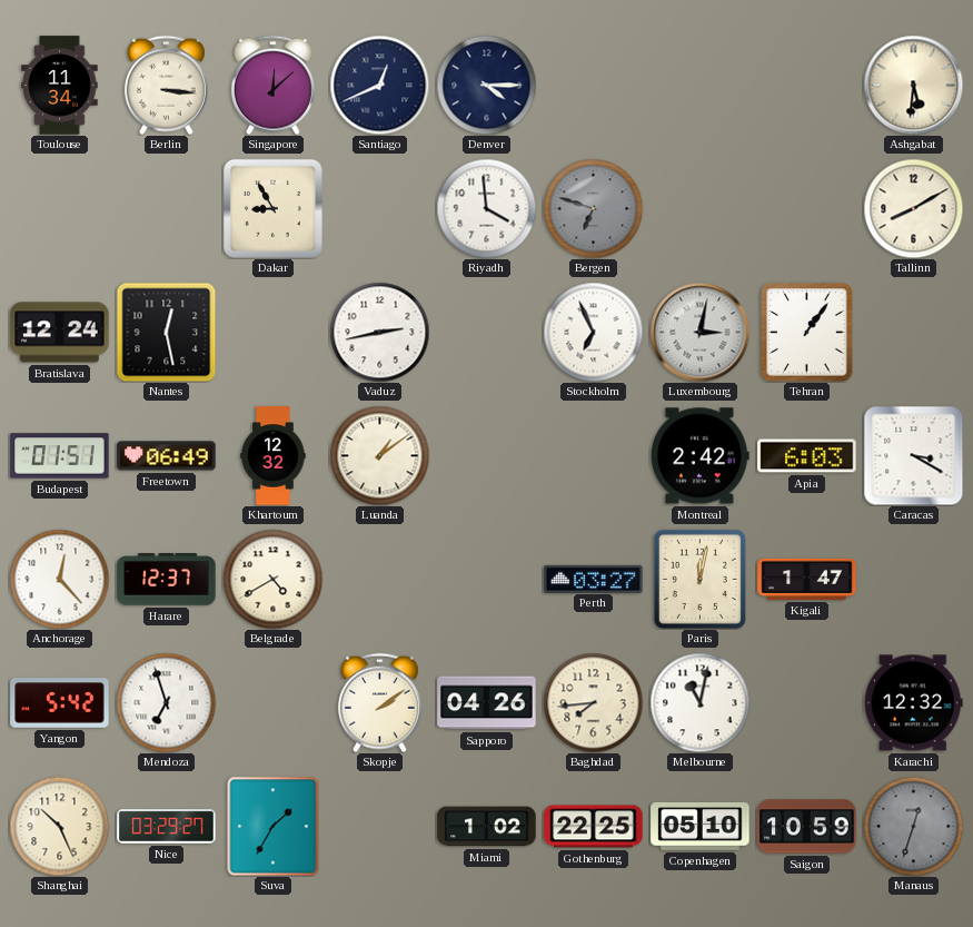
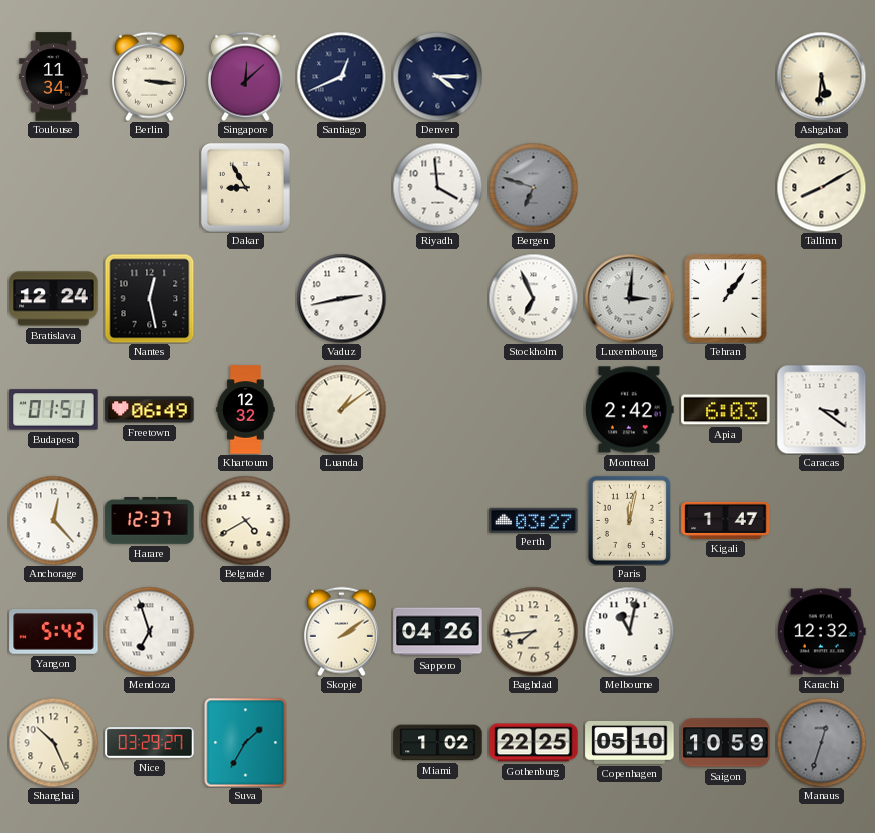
Luxembourg: 3:02 -> 3:01
Caracas: 3:20 -> 3:21
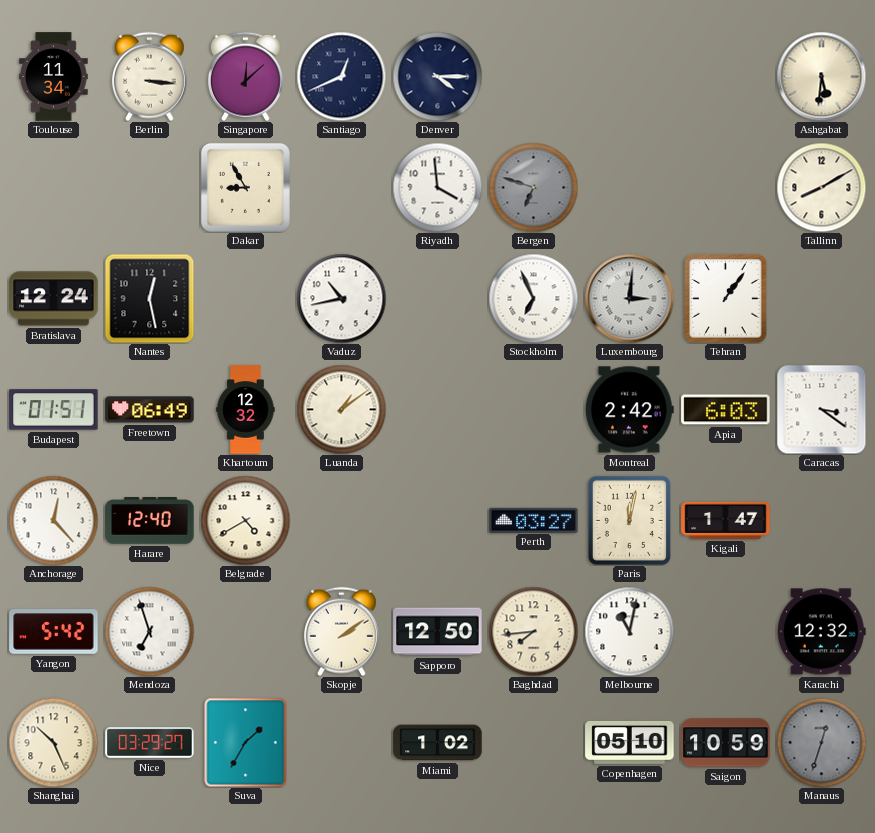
Vaduz: 2:43 -> 10:43
Harare: 12:37 -> 12:40
Sapporo: 04:26 -> 12:50
Gothenburg: 22:25 -> none
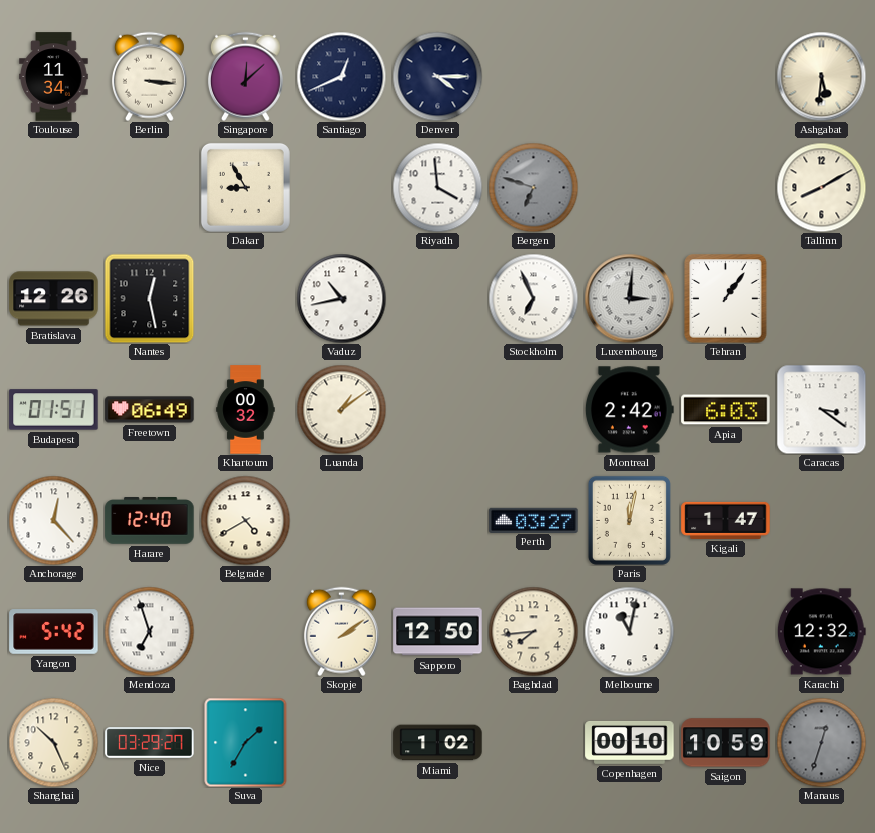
Bratislava: 12:24 -> 12:26
Khartoum: 12:32 -> 00:32
Copenhagen: 05:10 -> 00:10
